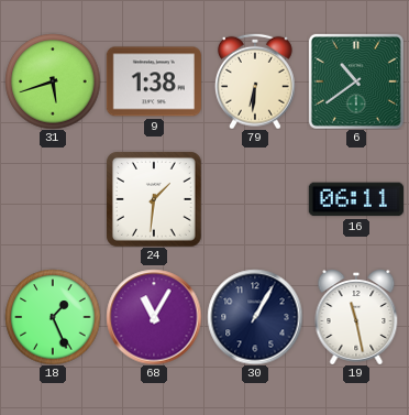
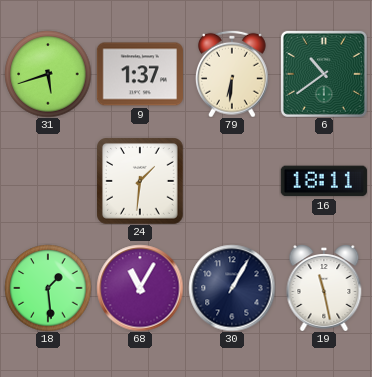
9: 1:38 -> 1:37
16: 06:11 -> 18:11
18: 1:26 -> 1:29
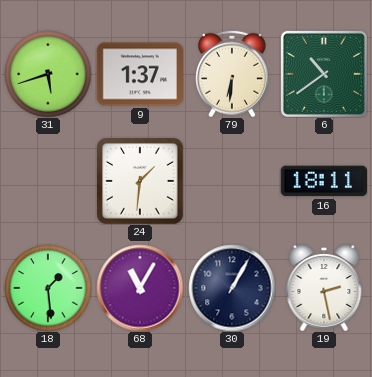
19: 11:28 -> 2:28
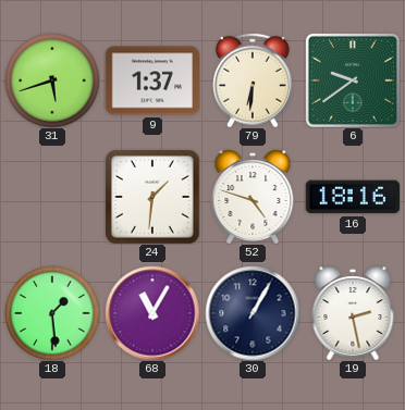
6: 10:39 -> 9:39
52: none -> 4:48
16: 18:11 -> 18:16
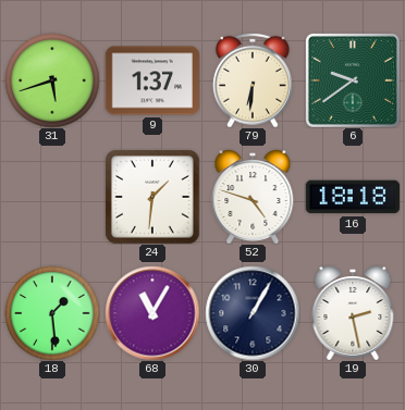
16: 18:16 -> 18:18
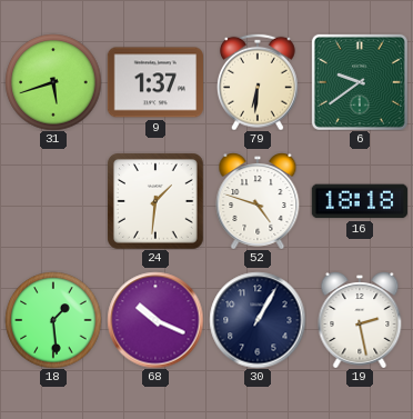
68: 11:05 -> 10:19
